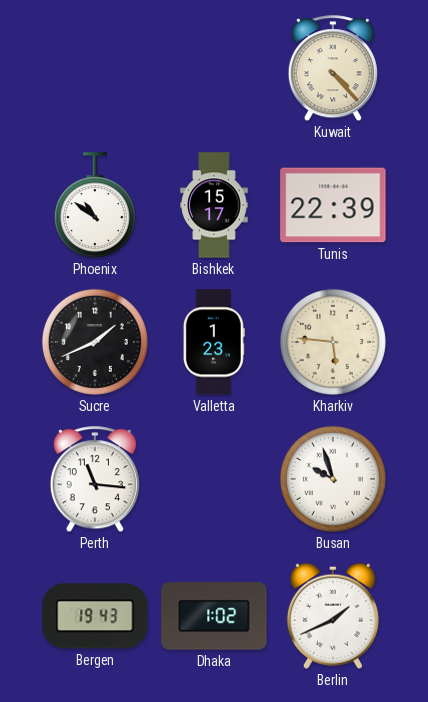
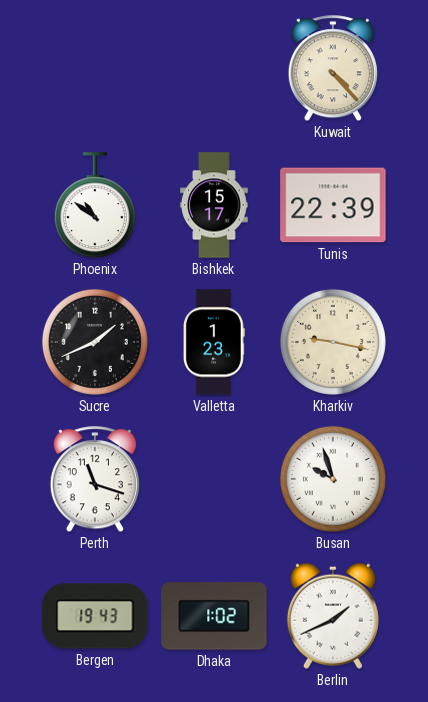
Kharkiv: 5:46 -> 9:17
Perth: 11:16 -> 11:18
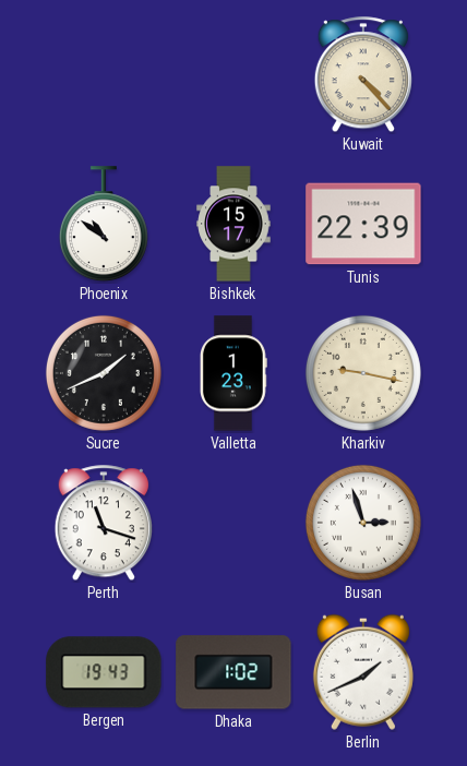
Busan: 9:57 -> 2:57
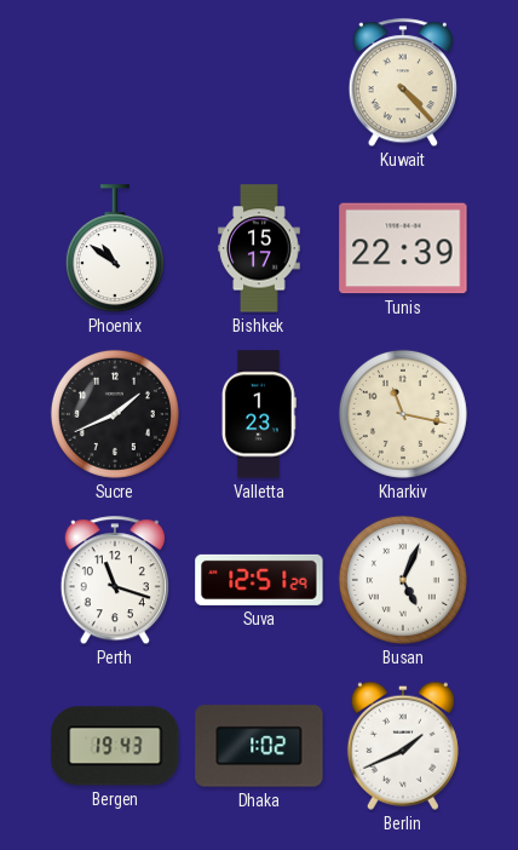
Kharkiv: 9:17 -> 11:17
Suva: none -> 12:51
Busan: 2:57 -> 5:04
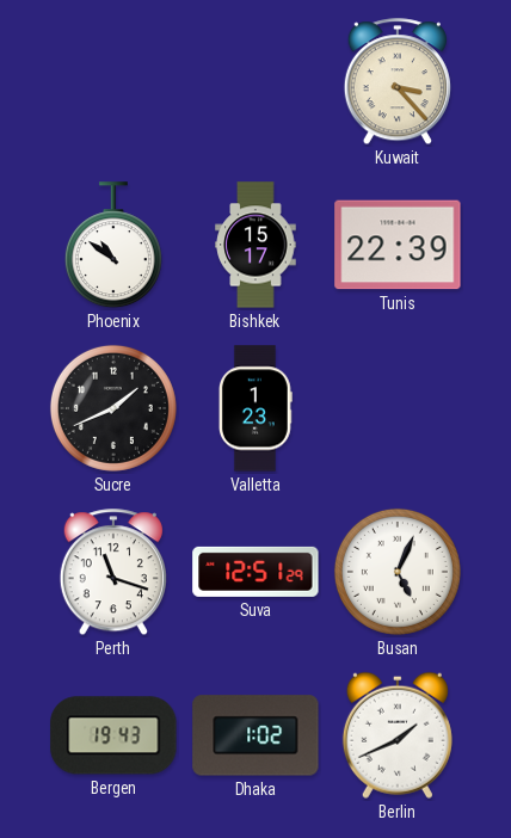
Kuwait: 4:23 -> 3:23
Kharkiv: 11:17 -> none
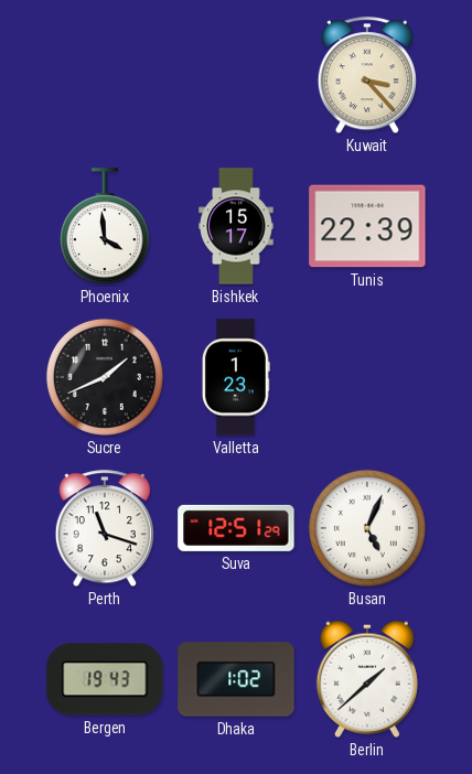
Phoenix: 10:51 -> 3:59
Berlin: 1:41 -> 1:38
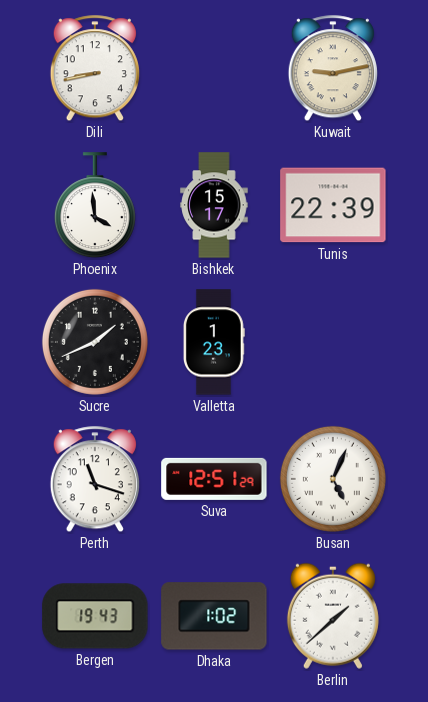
Dili: none -> 8:43
Kuwait: 3:23 -> 9:13
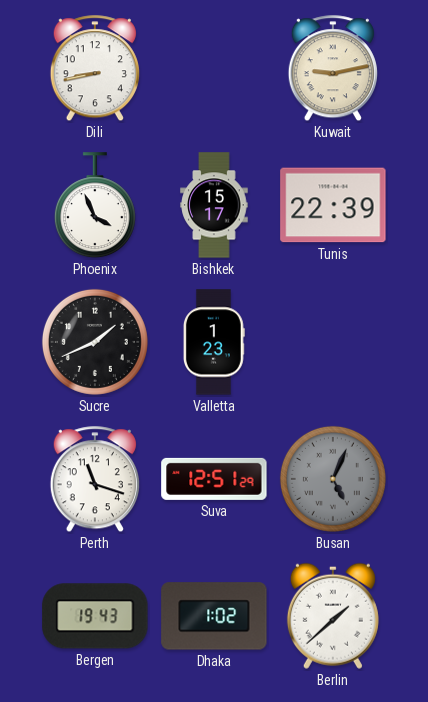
Phoenix: 3:59 -> 3:56
Busan dial: white -> grey
